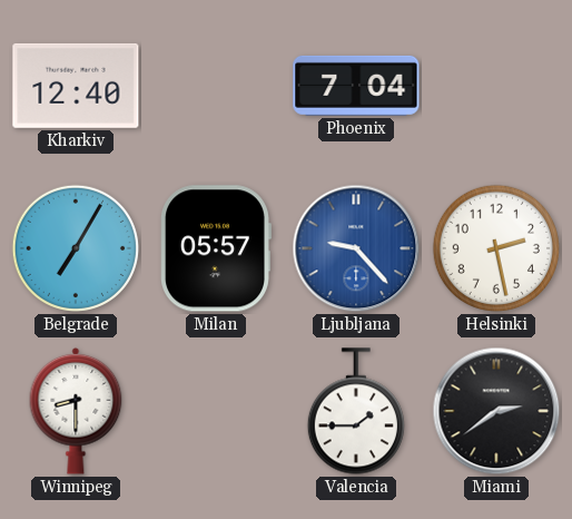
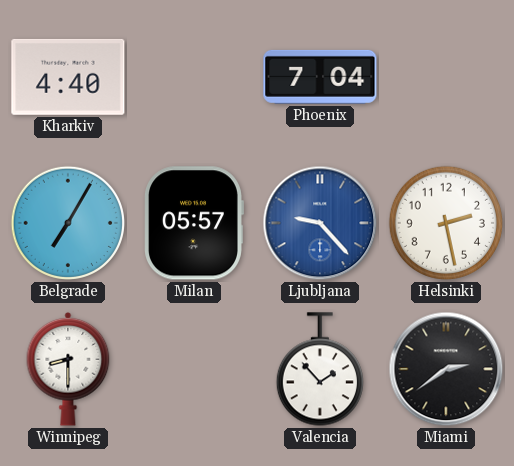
Kharkiv: 12:40 -> 4:40
Valencia: 1:45 -> 1:53
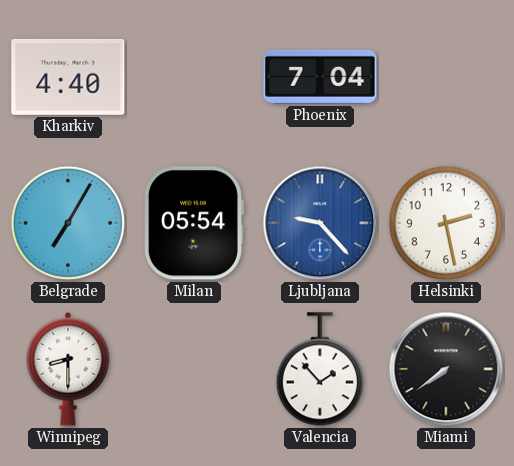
Milan: 05:57 -> 05:54
Miami: 2:39 -> 7:39
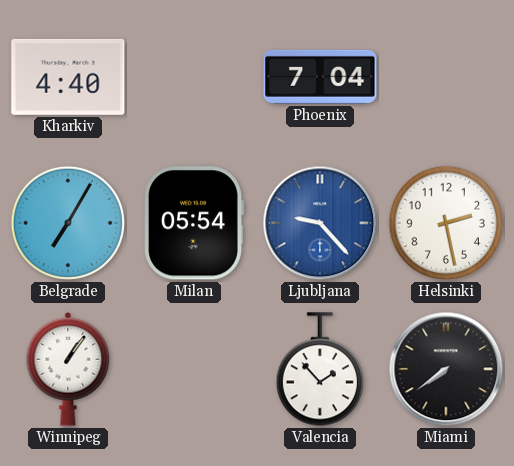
Winnipeg: 8:30 -> 1:06
